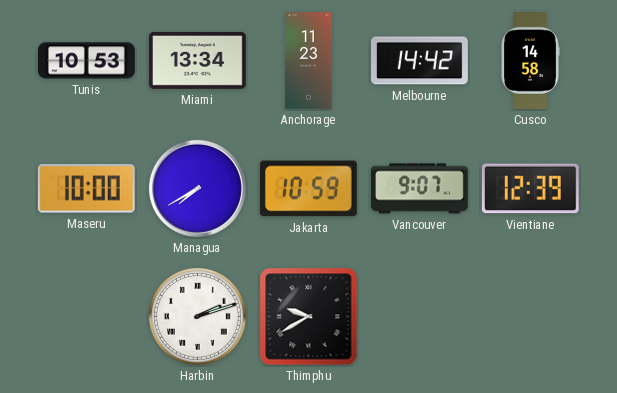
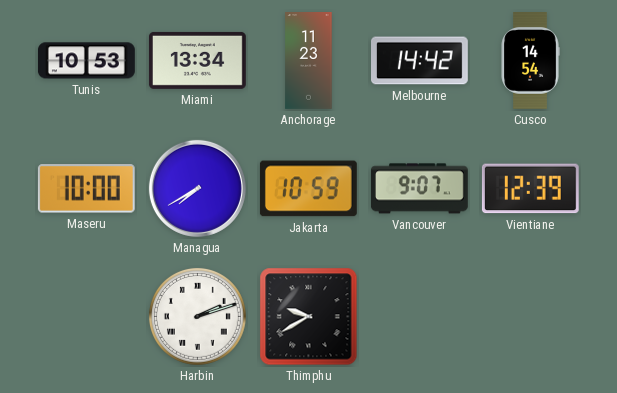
Cusco: 14:58 -> 14:54
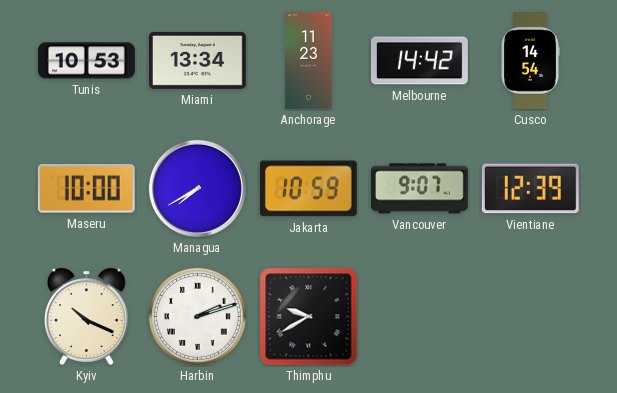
Kyiv: none -> 10:19
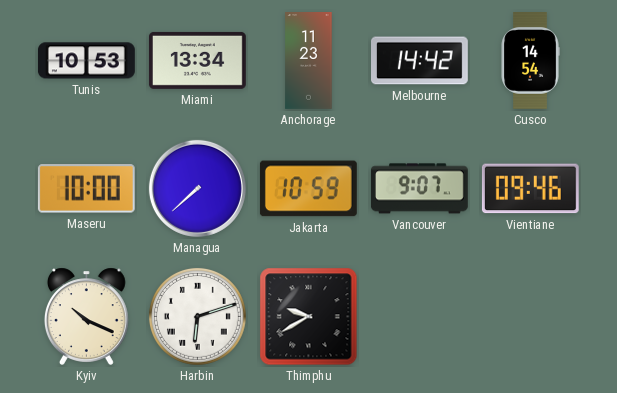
Managua: 7:40 -> 7:38
Vientiane: 12:39 -> 09:46
Harbin: 2:12 -> 6:12
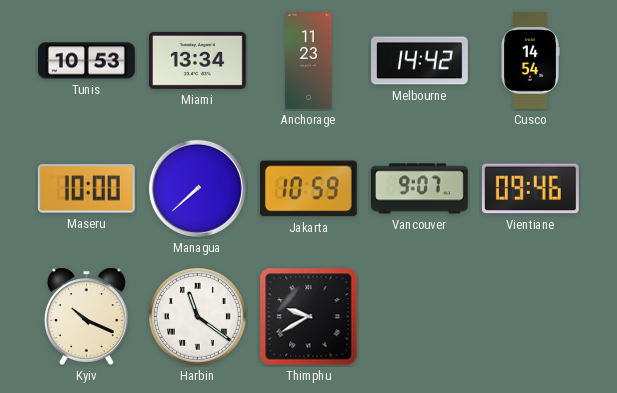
Harbin: 6:12 -> 11:21
